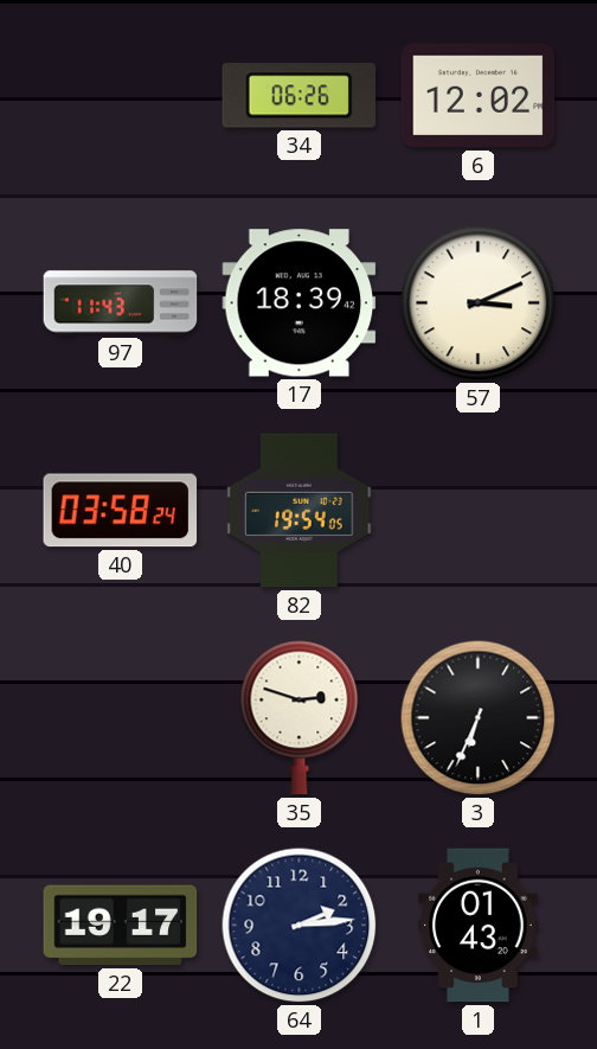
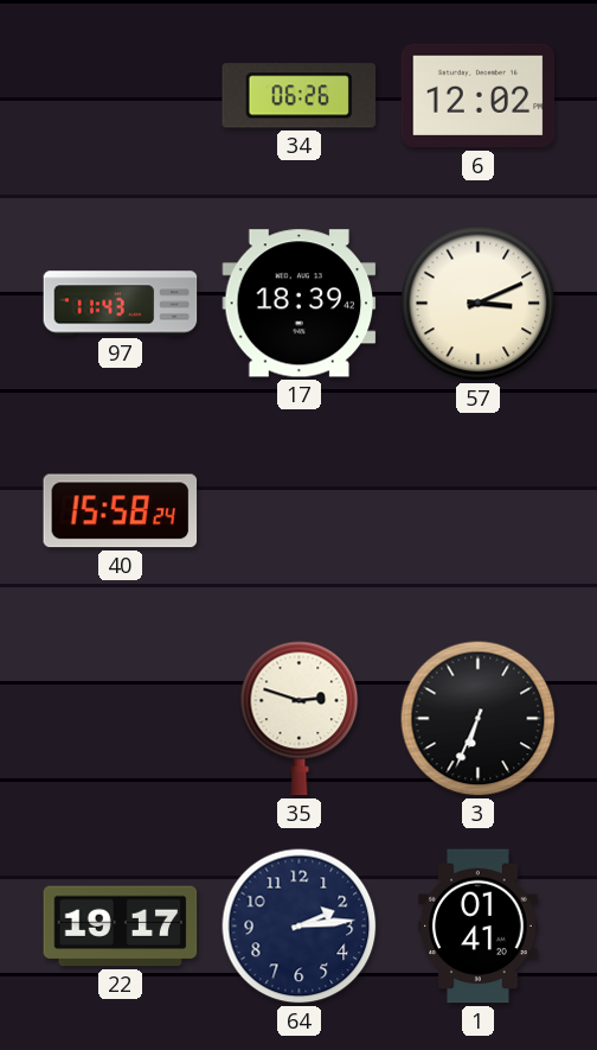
40: 03:58 -> 15:58
82: 19:54 -> none
1: 01:43 -> 01:41
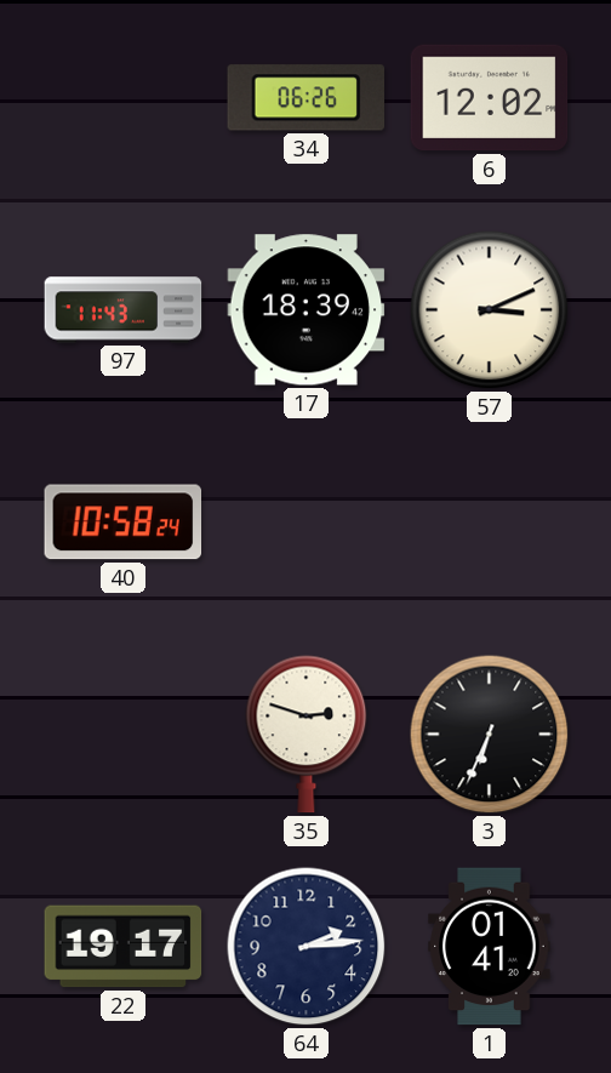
40: 15:58 -> 10:58
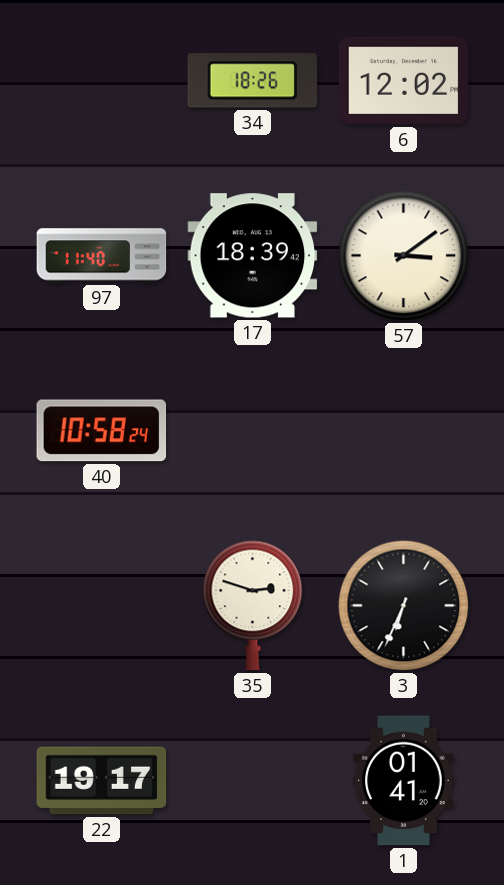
34: 06:26 -> 18:26
97: 11:43 -> 11:40
57: 3:11 -> 3:09
64: 2:14 -> none
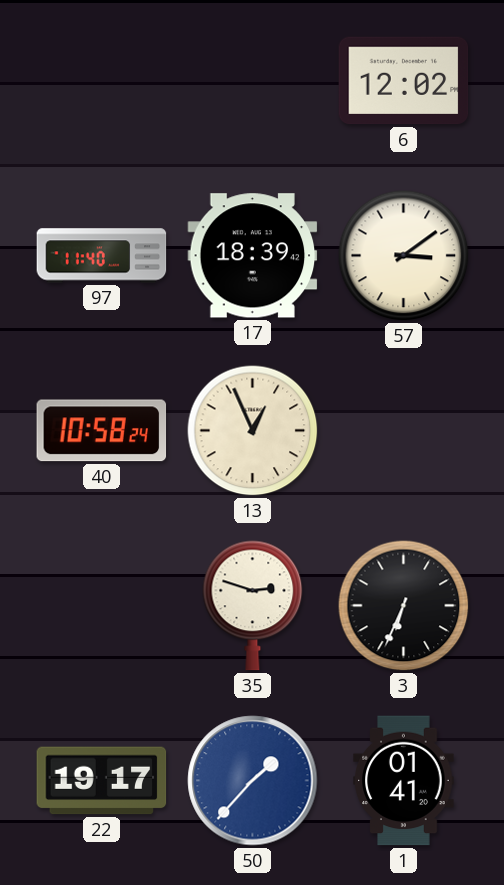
34: 18:26 -> none
13: none -> 12:56
50: none -> 1:37
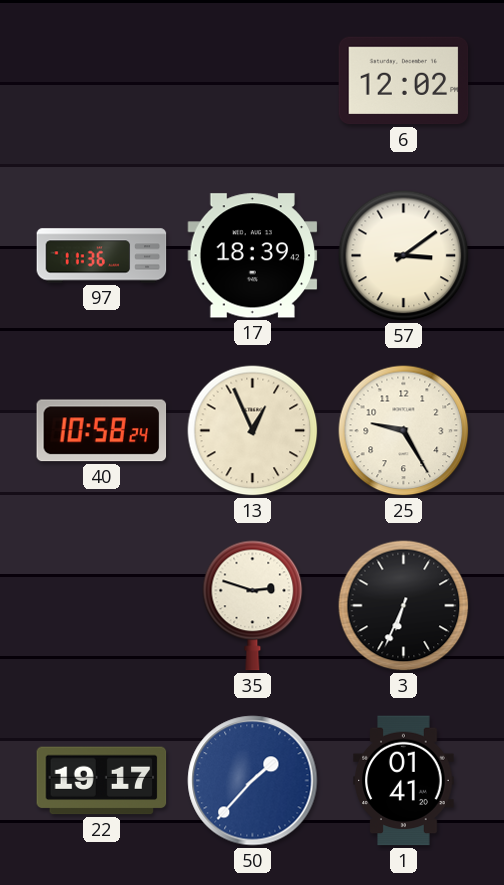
97: 11:40 -> 11:36
25: none -> 9:25
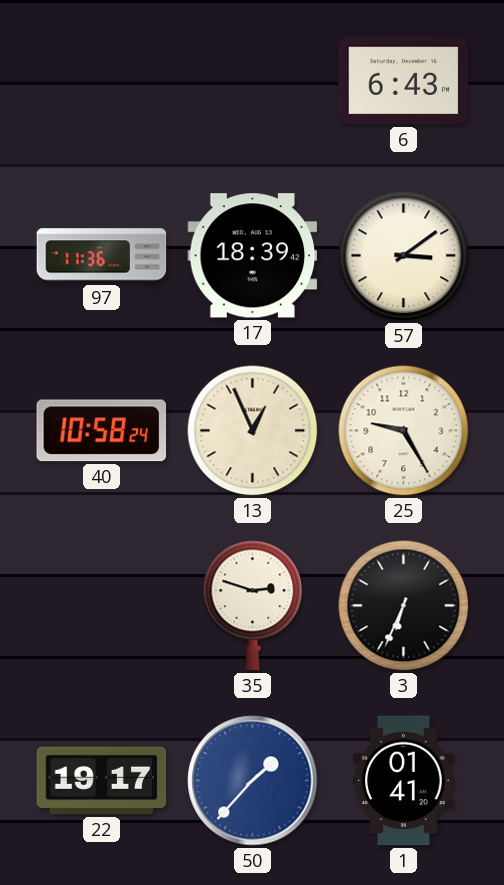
6: 12:02 -> 6:43
